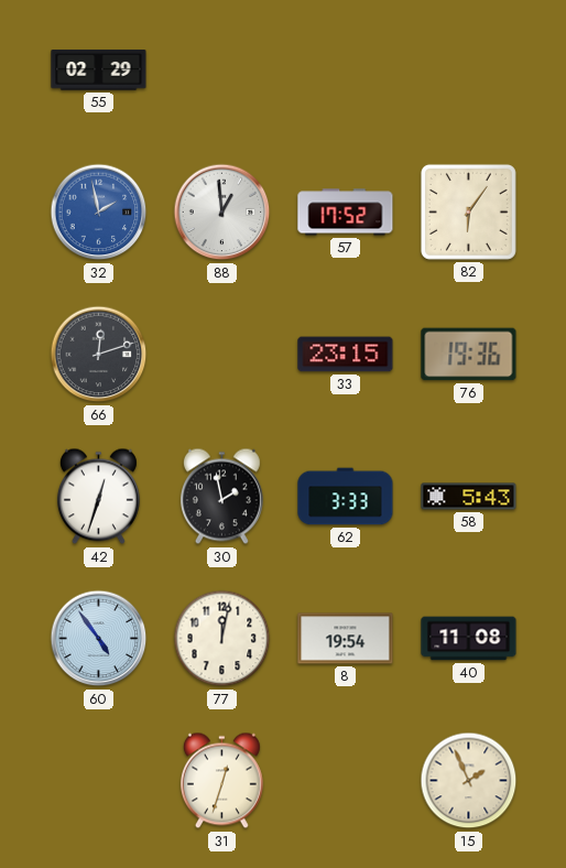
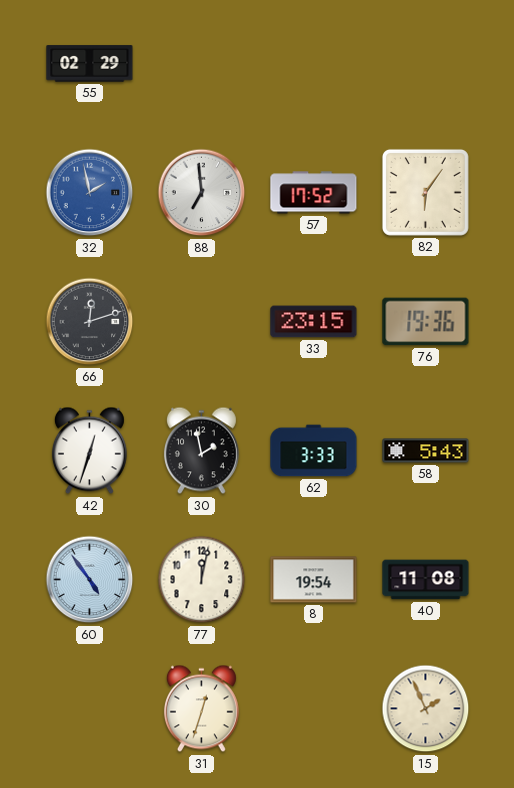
88: 12:59 -> 6:59
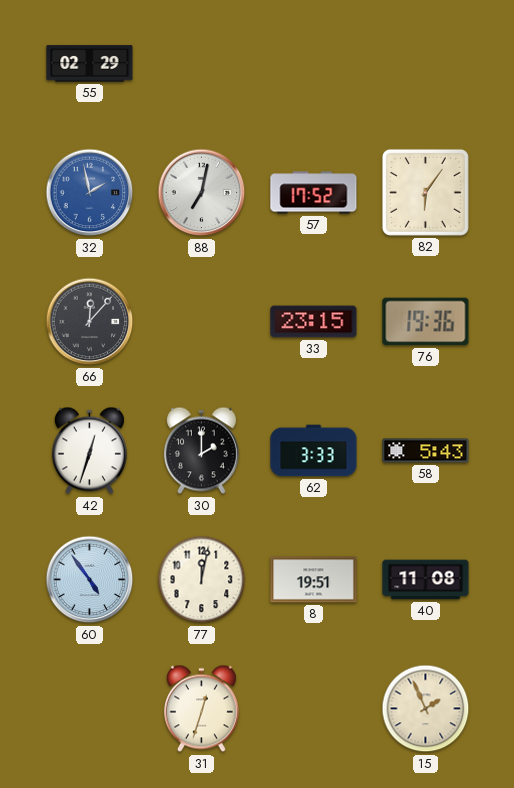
88: 6:59 -> 7:02
66: 12:12 -> 12:07
30: 1:58 -> 2:00
8: 19:54 -> 19:51
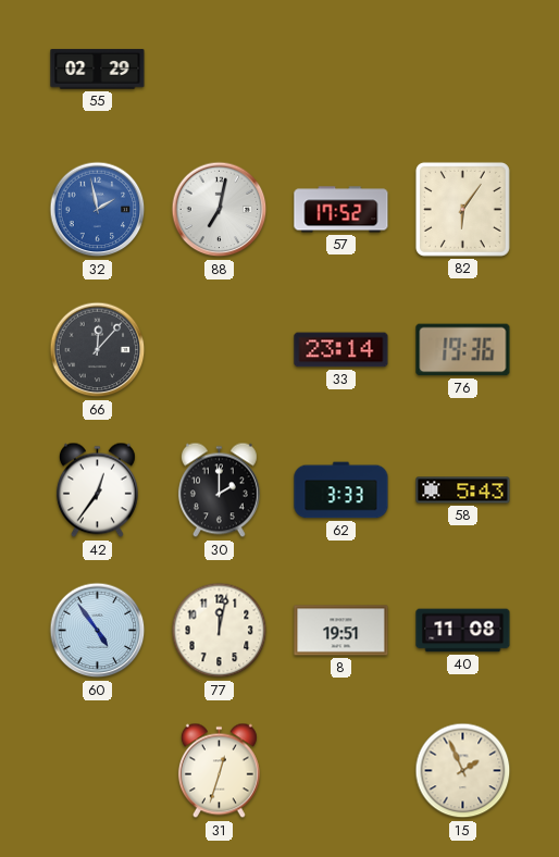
33: 23:15 -> 23:14
42: 12:33 -> 12:36
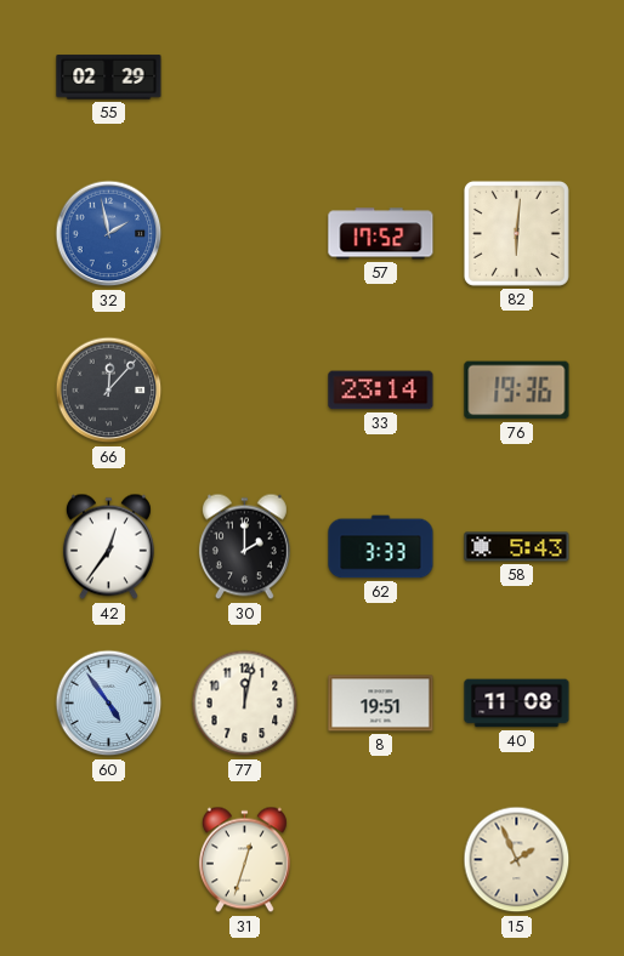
88: 7:02 -> none
82: 6:06 -> 6:01
